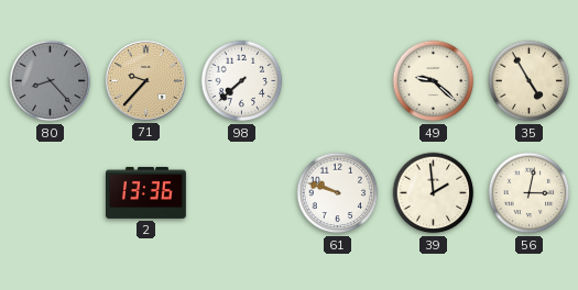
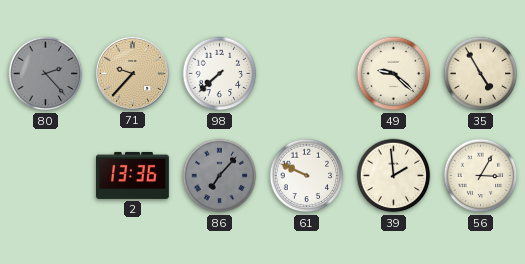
80: 8:23 -> 2:23
86: none -> 7:07
61: 9:48 -> 9:49
56: 3:02 -> 3:05
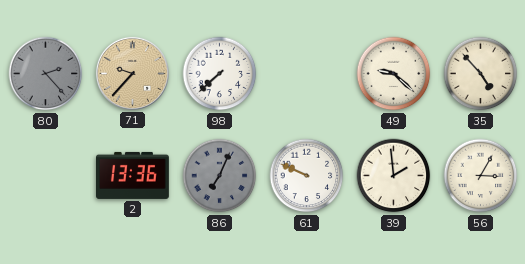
35: 4:55 -> 4:53
86: 7:07 -> 7:04
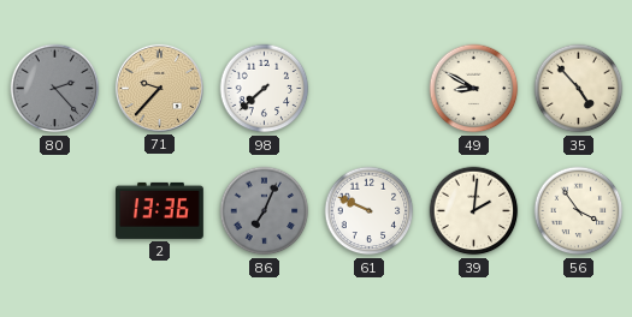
49: 9:22 -> 8:50
39: 1:59 -> 2:01
56: 3:05 -> 3:54
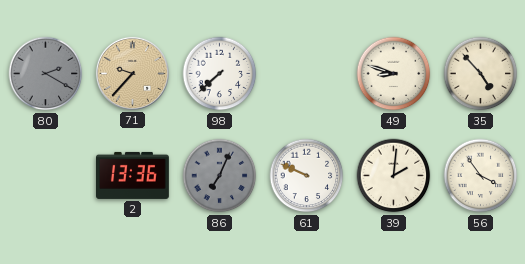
80: 2:23 -> 2:20
49: 8:50 -> 8:48
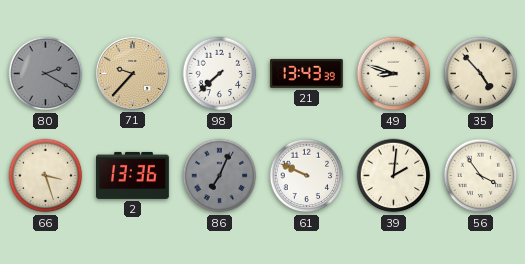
21: none -> 13:43
66: none -> 3:27
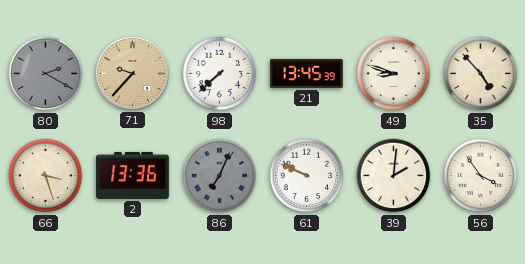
21: 13:43 -> 13:45
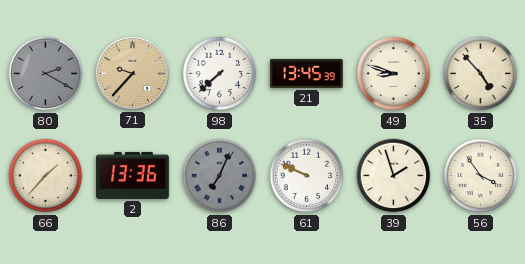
66: 3:27 -> 1:37
39: 2:01 -> 1:57
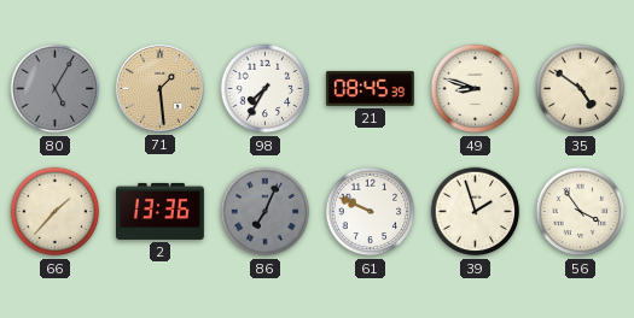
80: 2:20 -> 5:05
71: 9:37 -> 1:29
98: 7:38 -> 7:35
21: 13:45 -> 08:45
35: 4:53 -> 4:51
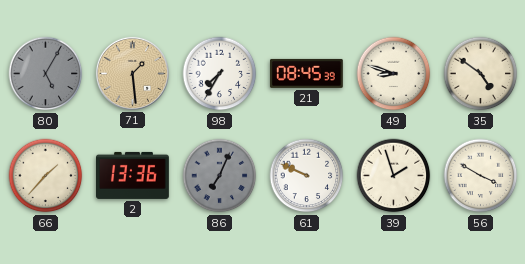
56: 3:54 -> 3:50
